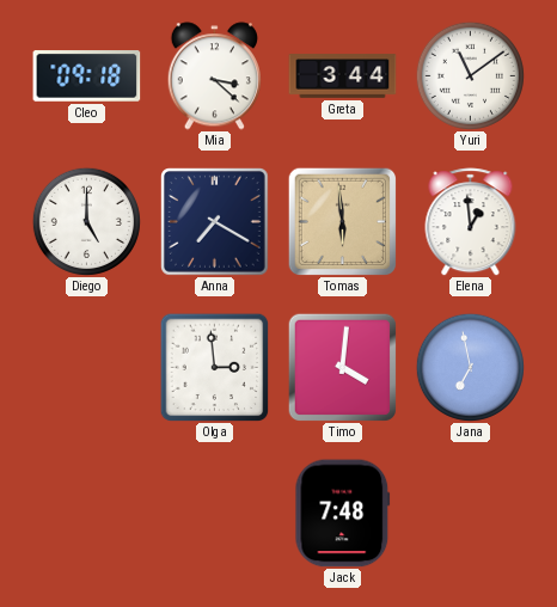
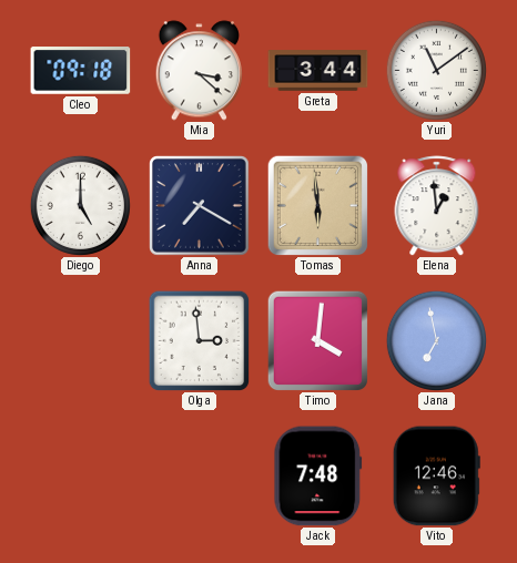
Vito: none -> 12:46
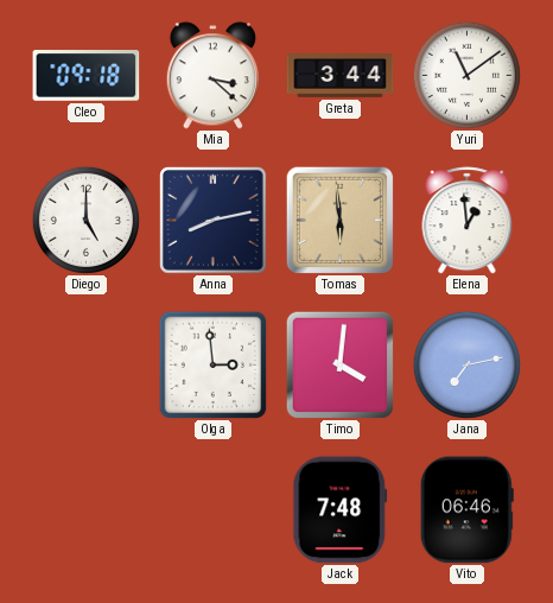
Anna: 7:20 -> 8:13
Jana: 6:58 -> 7:13
Vito: 12:46 -> 06:46
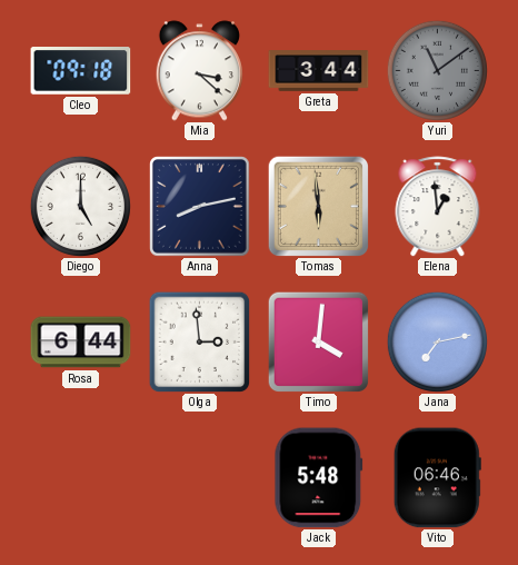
Yuri dial: white -> grey
Rosa: none -> 6:44
Jack: 7:48 -> 5:48
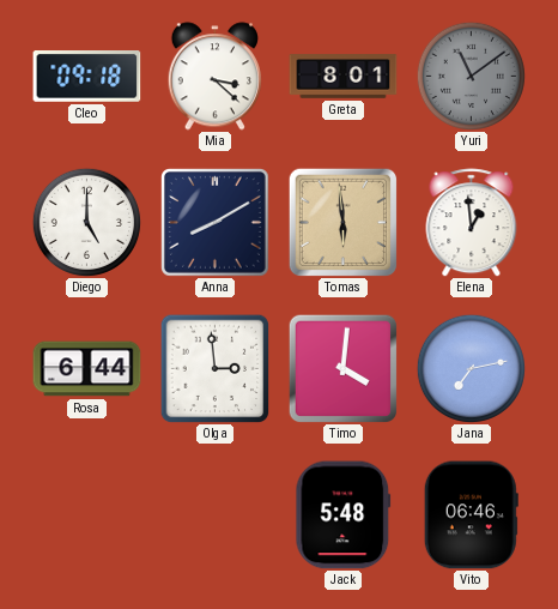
Greta: 3:44 -> 8:01
Anna: 8:13 -> 8:10
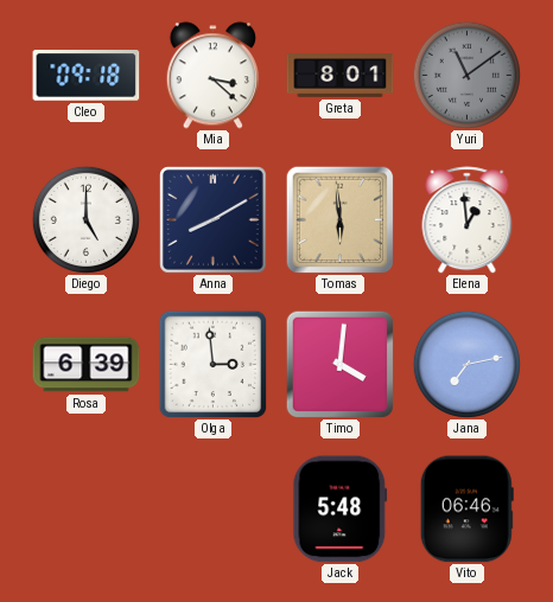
Rosa: 6:44 -> 6:39
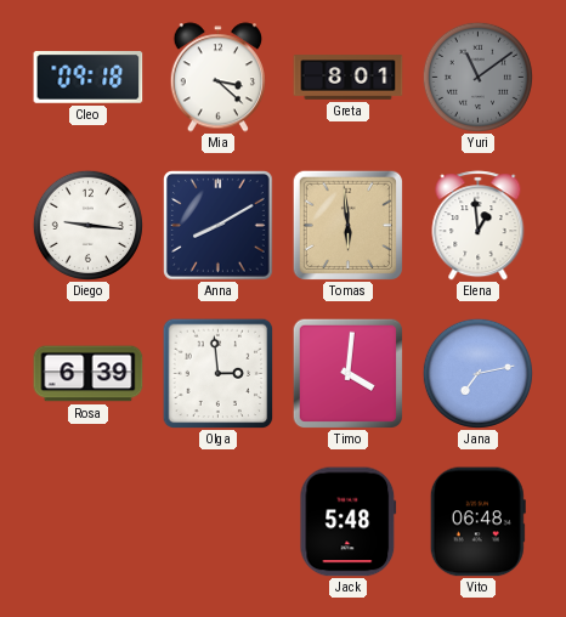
Diego: 5:00 -> 9:16
Vito: 06:46 -> 06:48
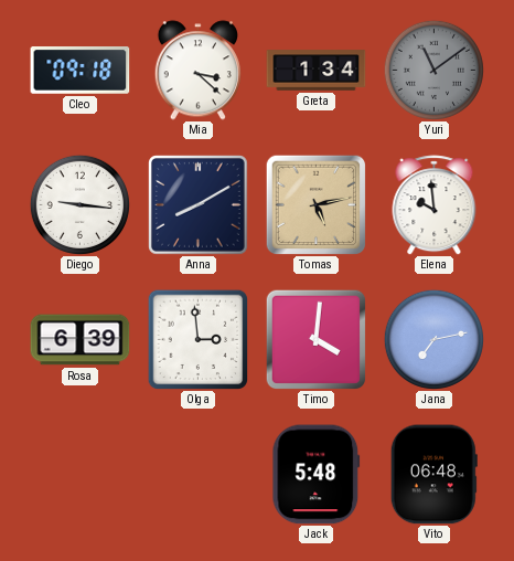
Greta: 8:01 -> 1:34
Tomas: 5:59 -> 5:13
Elena: 12:59 -> 9:59
